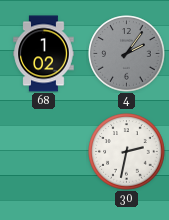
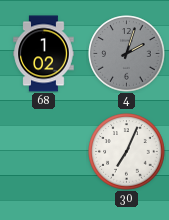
4: 2:06 -> 2:03
30: 2:32 -> 7:04
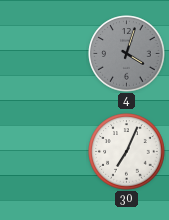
68: 1:02 -> none
4: 2:03 -> 4:03
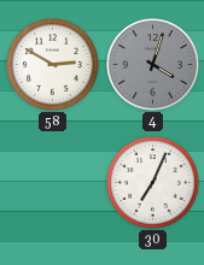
58: none -> 2:50
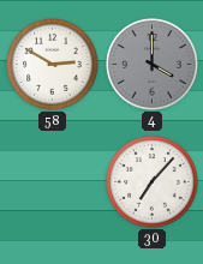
4: 4:03 -> 4:00
30: 7:04 -> 7:07
